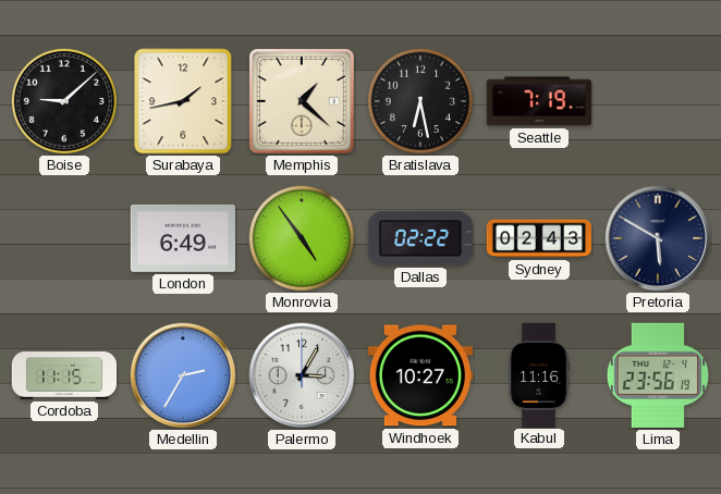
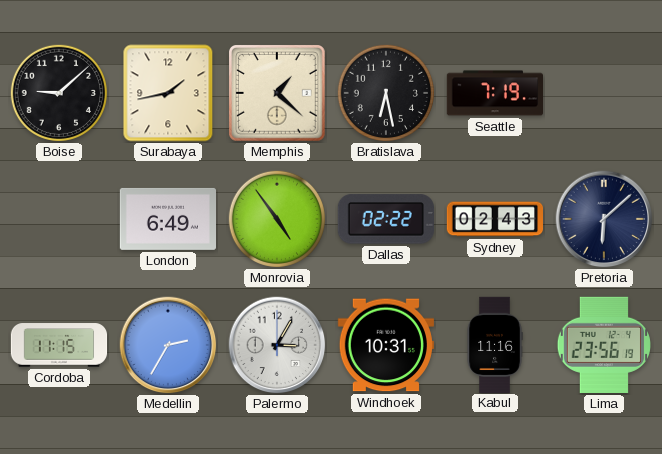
Pretoria: 5:50 -> 6:08
Windhoek: 10:27 -> 10:31
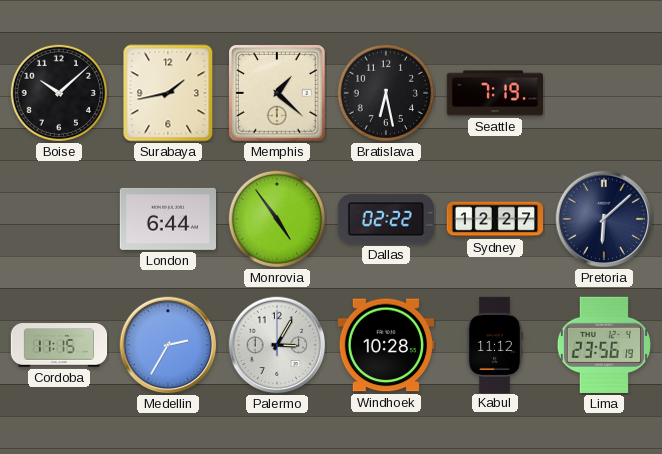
Boise: 9:08 -> 10:08
London: 6:49 -> 6:44
Sydney: 02:43 -> 12:27
Windhoek: 10:31 -> 10:28
Kabul: 11:16 -> 11:12
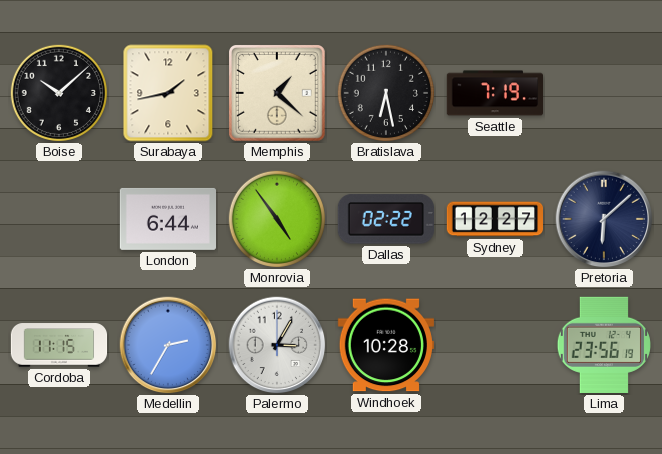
Kabul: 11:12 -> none
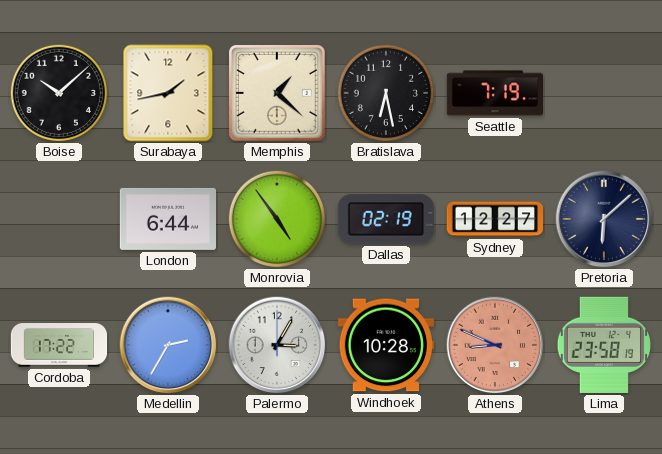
Dallas: 02:22 -> 02:19
Cordoba: 11:15 -> 17:22
Athens: none -> 8:49
Lima: 23:56 -> 23:58
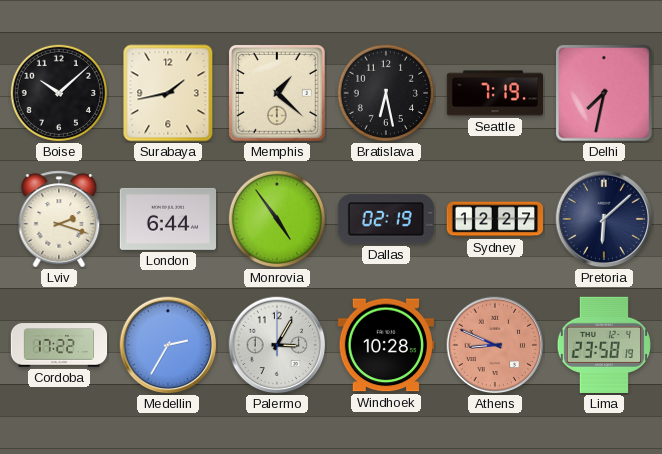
Delhi: none -> 7:32
Lviv: none -> 2:18
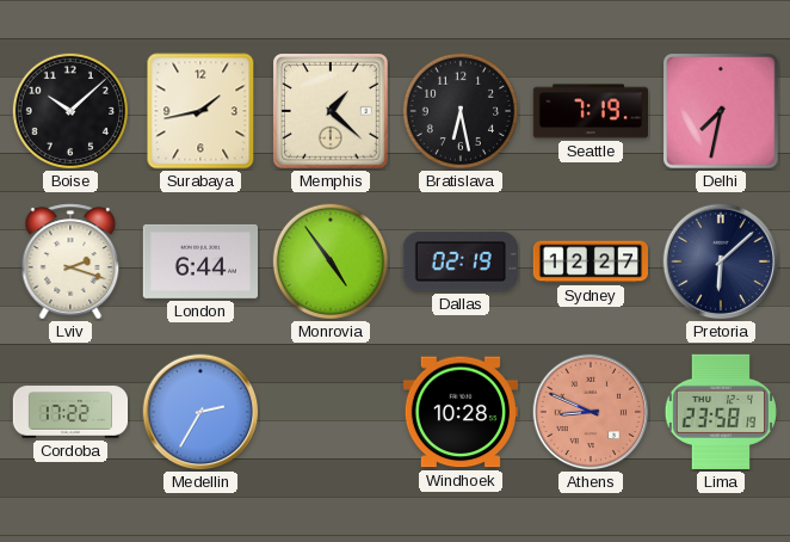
Palermo: 3:05 -> none
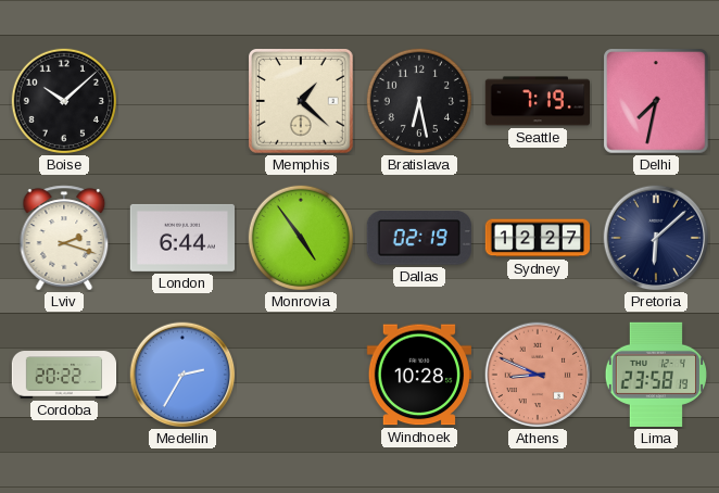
Surabaya: 1:43 -> none
Cordoba: 17:22 -> 20:22
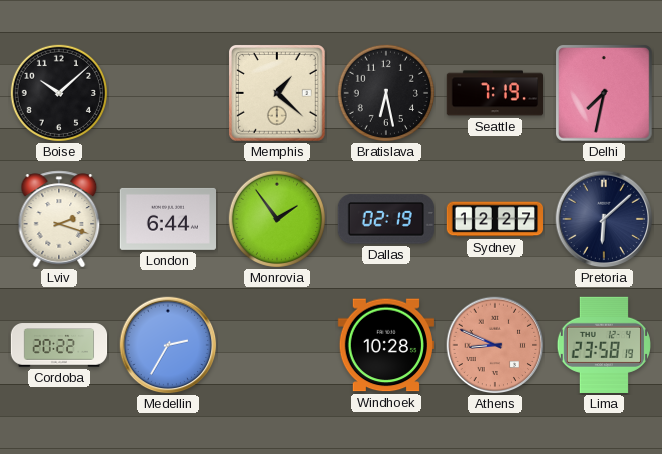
Monrovia: 4:54 -> 1:54
